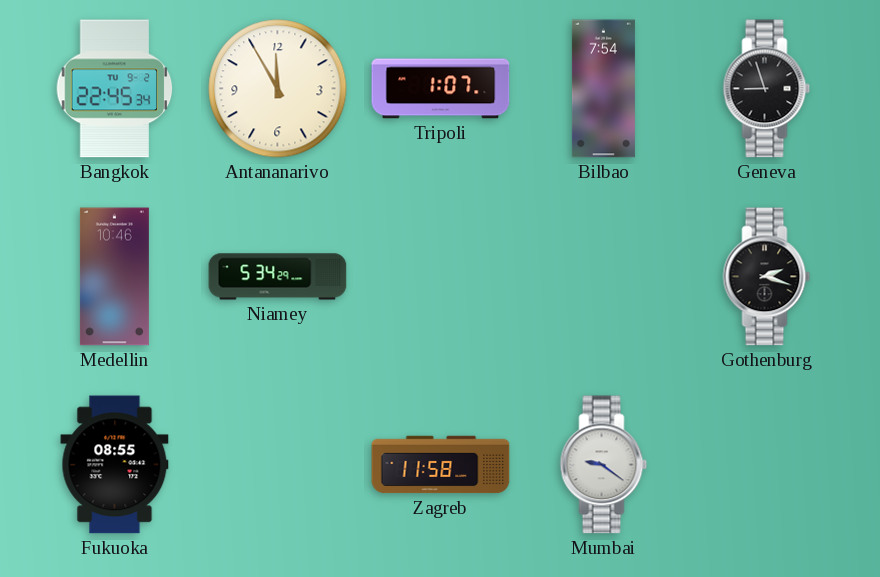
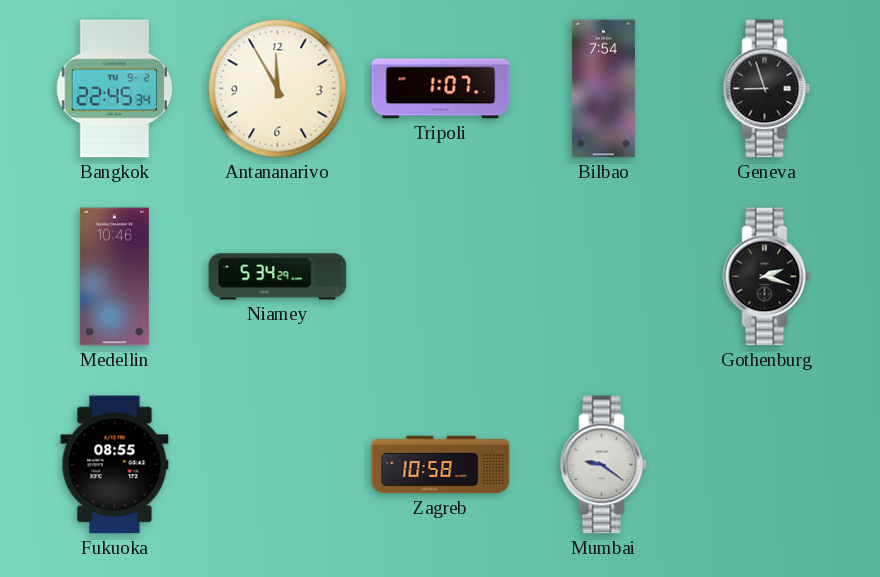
Zagreb: 11:58 -> 10:58
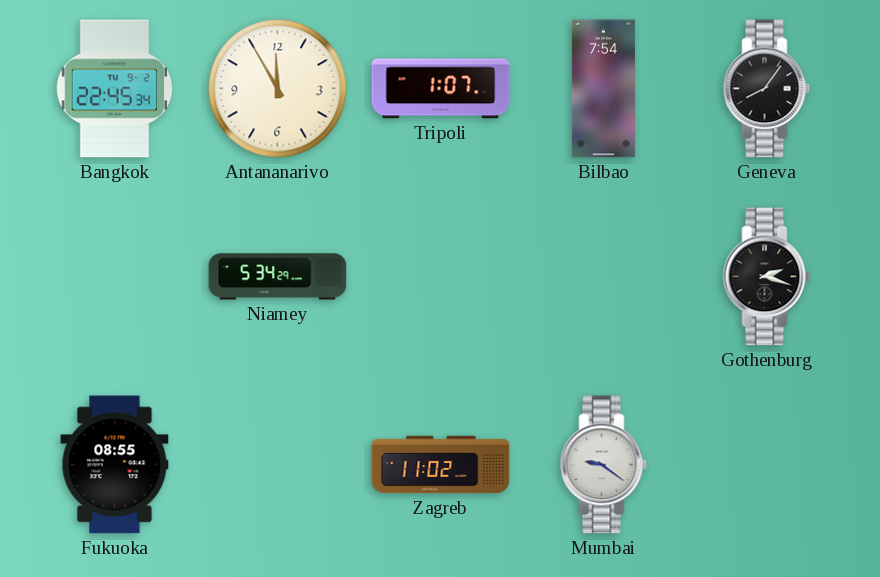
Geneva: 8:57 -> 8:06
Medellin: 10:46 -> none
Zagreb: 10:58 -> 11:02
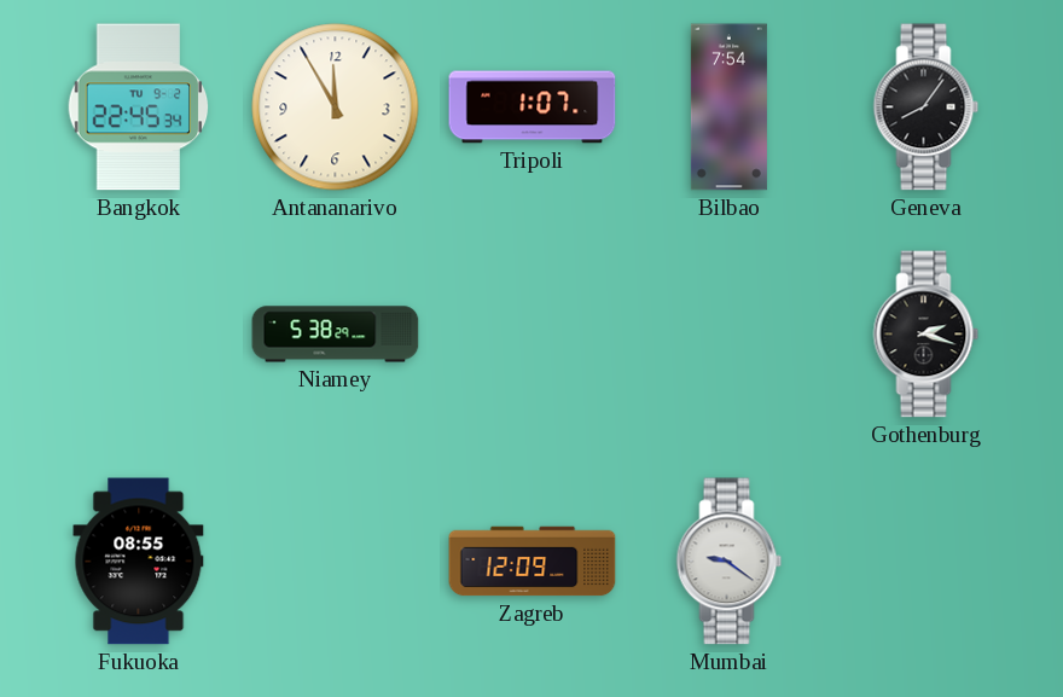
Niamey: 5:34 -> 5:38
Zagreb: 11:02 -> 12:09
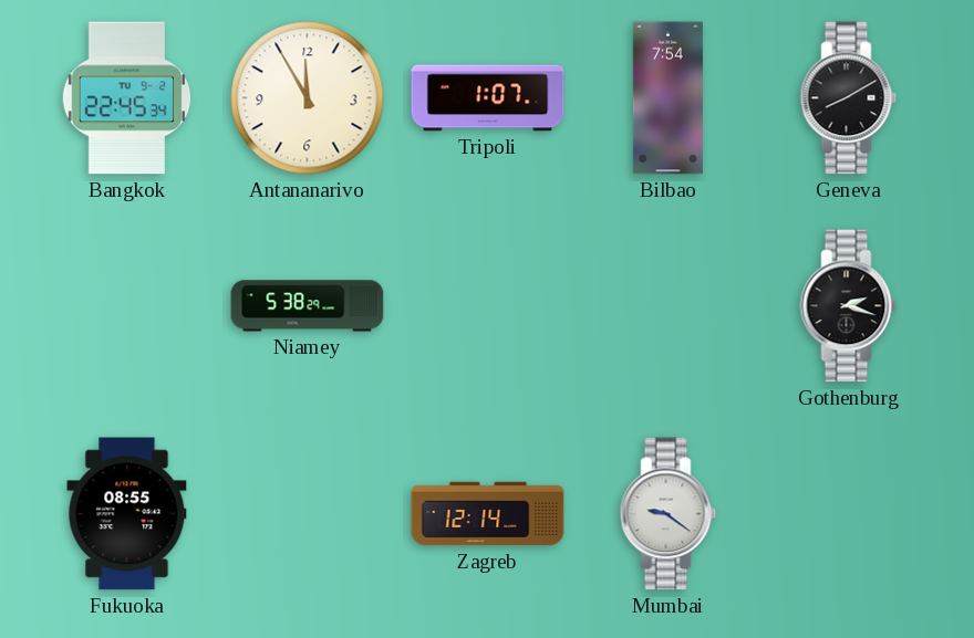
Geneva: 8:06 -> 8:10
Zagreb: 12:09 -> 12:14
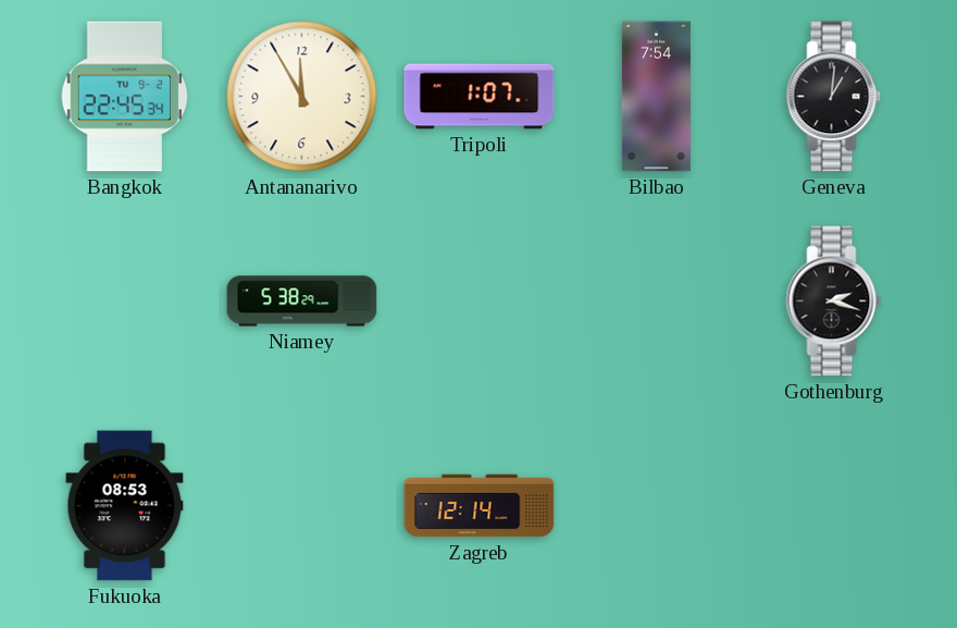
Geneva: 8:10 -> 1:01
Fukuoka: 08:55 -> 08:53
Mumbai: 9:21 -> none
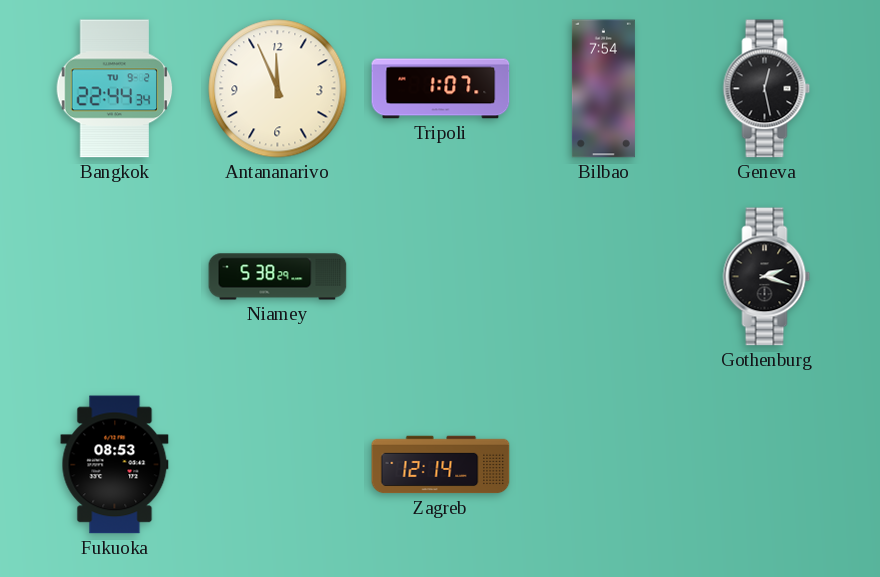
Bangkok: 22:45 -> 22:44
Antananarivo: 11:55 -> 11:56
Geneva: 1:01 -> 12:28
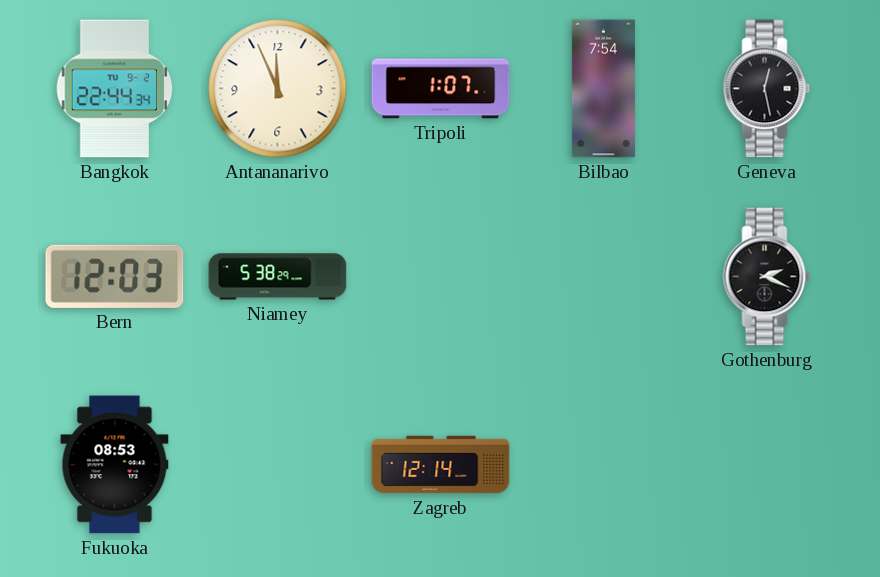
Bern: none -> 12:03
Gothenburg: 2:18 -> 2:19
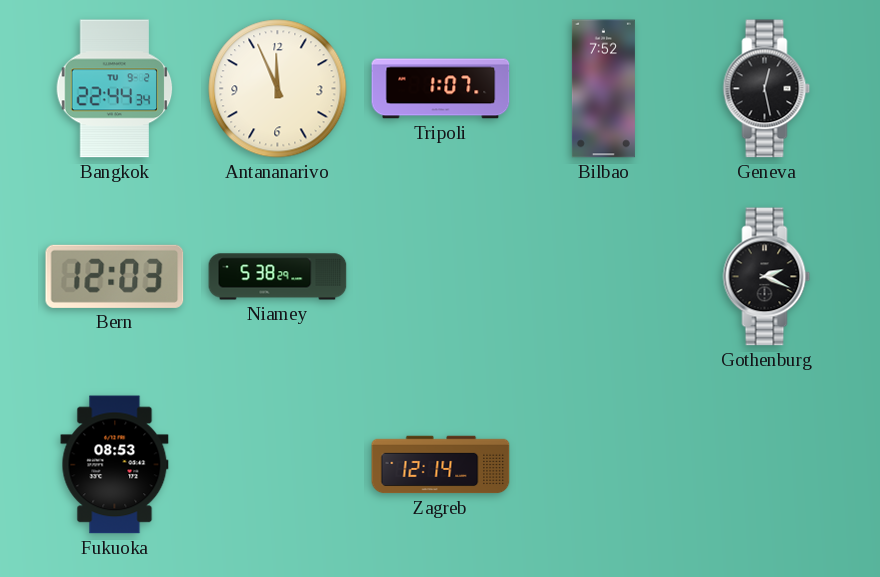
Bilbao: 7:54 -> 7:52
